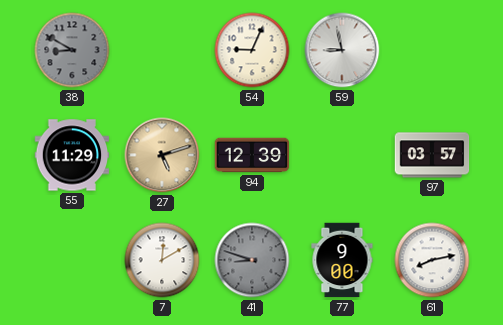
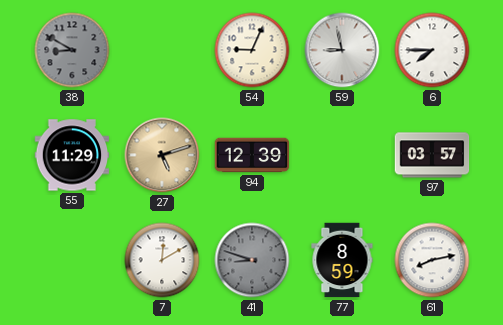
6: none -> 7:45
77: 9:00 -> 8:59
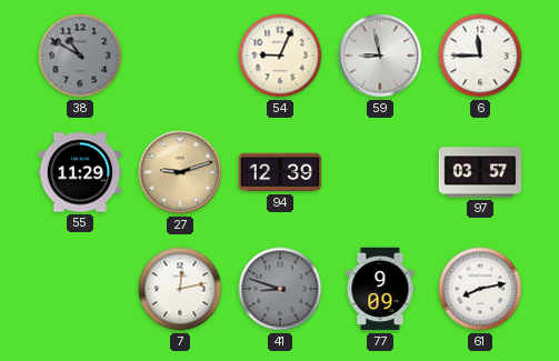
38: 8:50 -> 10:50
6: 7:45 -> 11:45
27: 5:12 -> 9:12
7: 12:10 -> 12:13
77: 8:59 -> 9:09
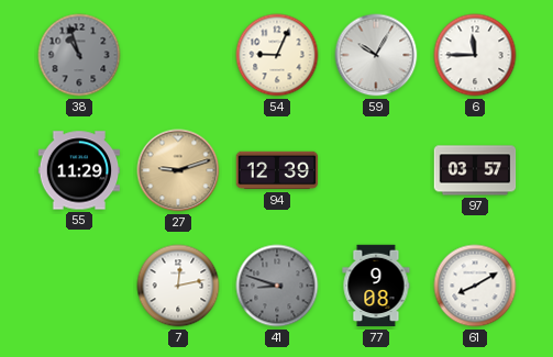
38: 10:50 -> 10:57
59: 8:58 -> 10:05
77: 9:09 -> 9:08
61: 8:13 -> 8:10
